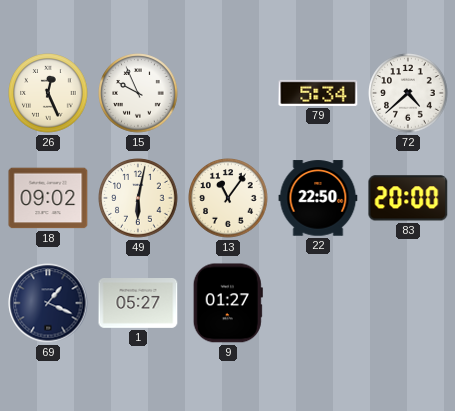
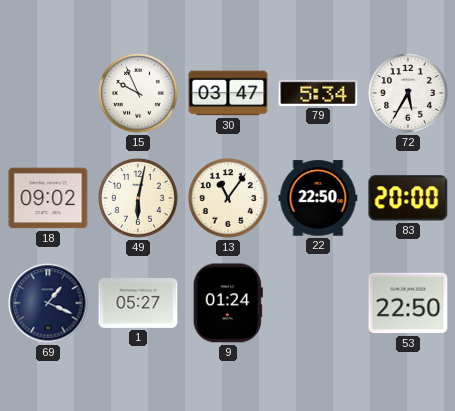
26: 12:26 -> none
30: none -> 03:47
72: 4:38 -> 5:35
9: 01:27 -> 01:24
53: none -> 22:50
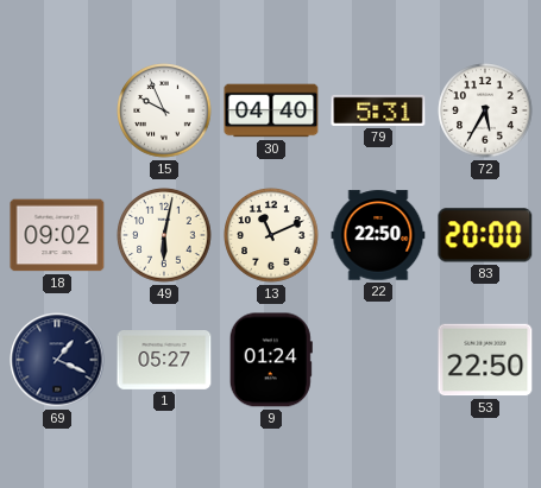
30: 03:47 -> 04:40
79: 5:34 -> 5:31
13: 11:06 -> 11:11
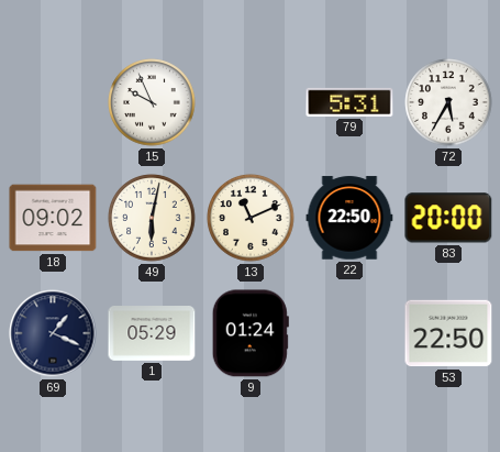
30: 04:40 -> none
1: 05:27 -> 05:29
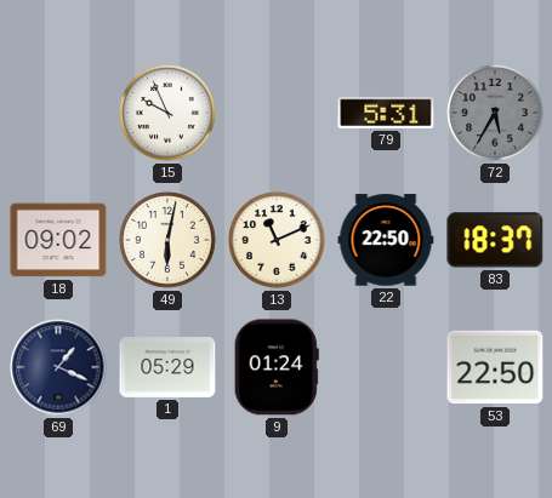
72 dial: white -> grey
83: 20:00 -> 18:37
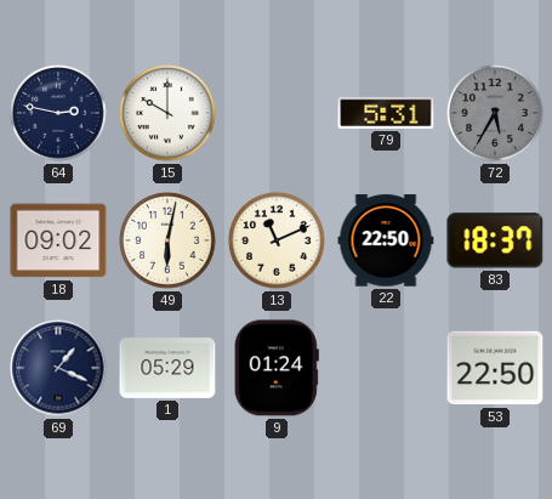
64: none -> 2:47
15: 9:56 -> 10:00
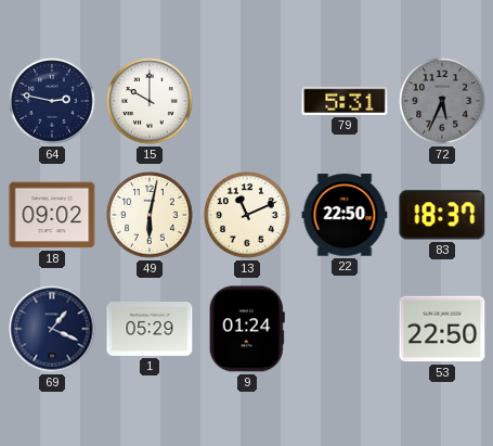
72: 5:35 -> 5:34
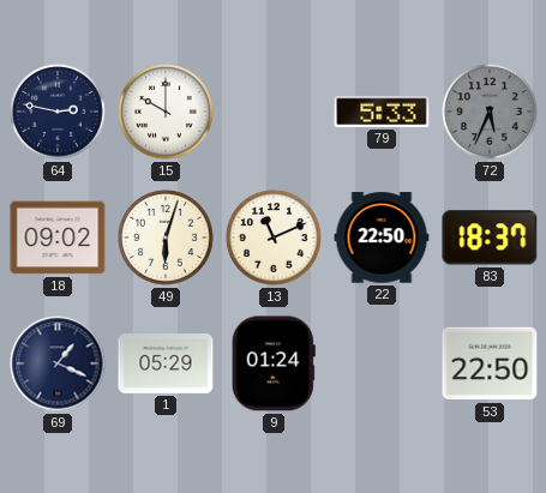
79: 5:31 -> 5:33
49: 6:02 -> 6:03
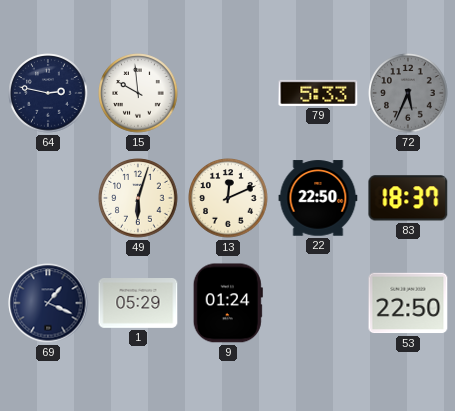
15: 10:00 -> 9:59
18: 09:02 -> none
13: 11:11 -> 12:11
